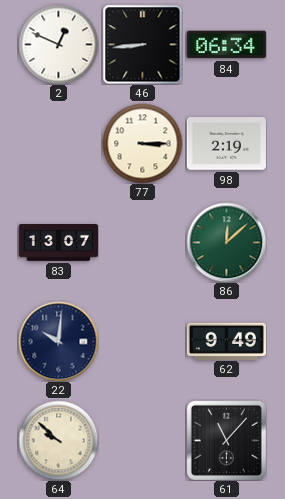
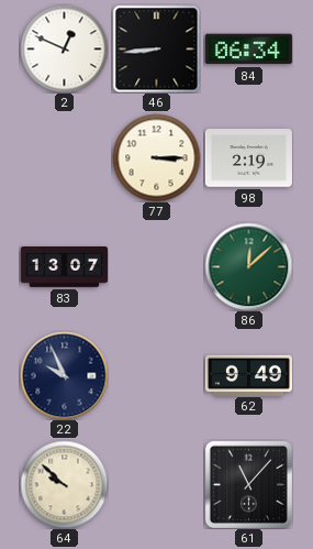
22: 10:01 -> 9:56
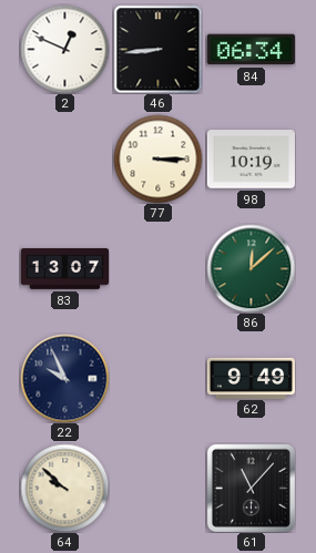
98: 2:19 -> 10:19
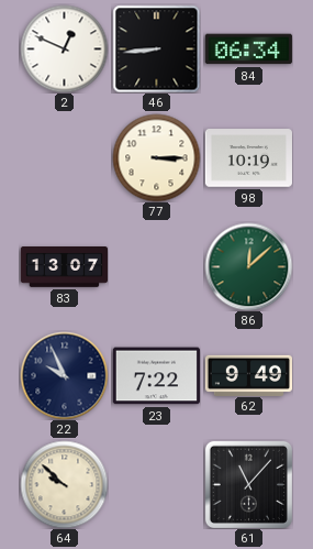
23: none -> 7:22
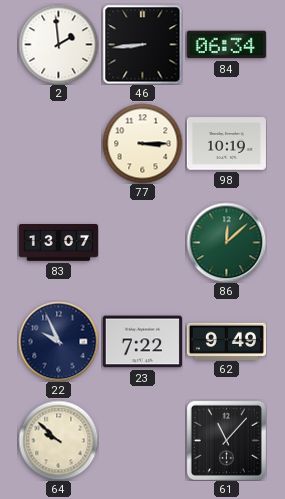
2: 12:49 -> 1:59
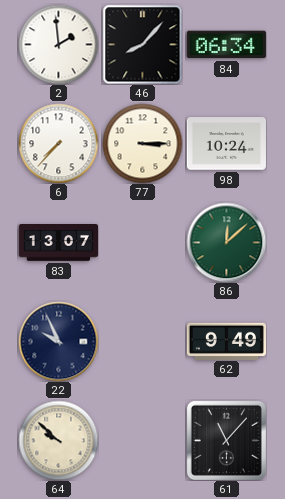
46: 8:44 -> 8:07
6: none -> 7:37
98: 10:19 -> 10:24
23: 7:22 -> none
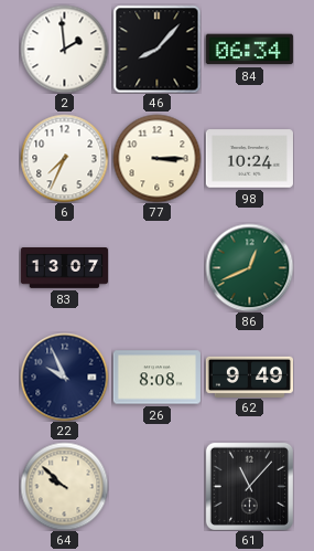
6: 7:37 -> 7:34
86: 12:08 -> 12:41
26: none -> 8:08
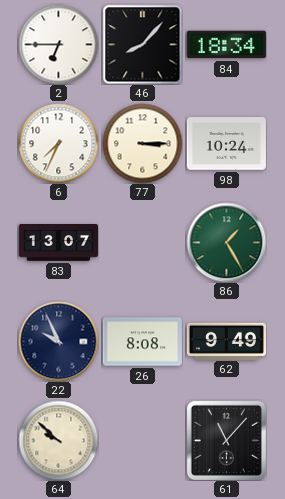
2: 1:59 -> 6:45
84: 06:34 -> 18:34
86: 12:41 -> 1:25
